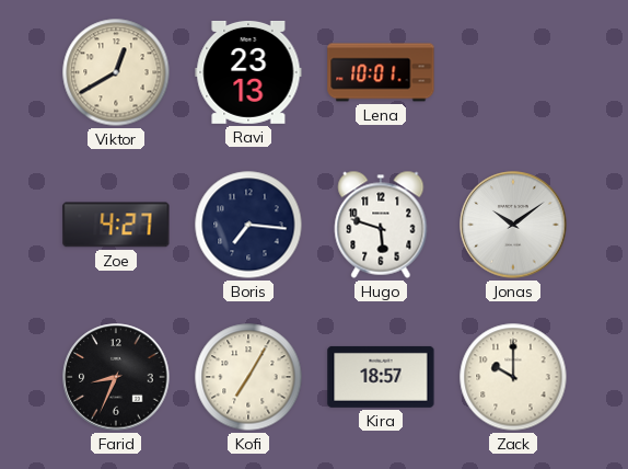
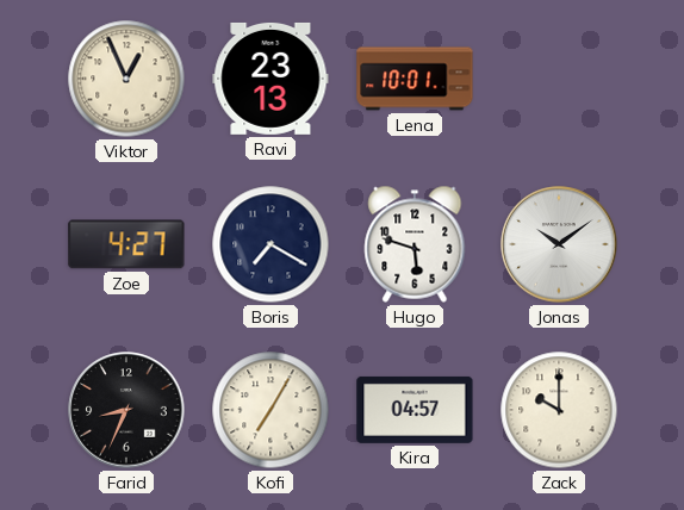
Viktor: 12:40 -> 12:56
Boris: 7:16 -> 7:20
Kira: 18:57 -> 04:57
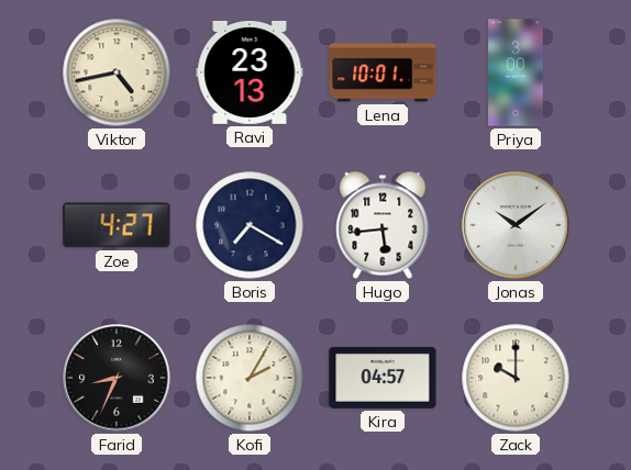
Viktor: 12:56 -> 4:43
Priya: none -> 3:00
Hugo: 5:48 -> 5:44
Kofi: 7:05 -> 2:05
